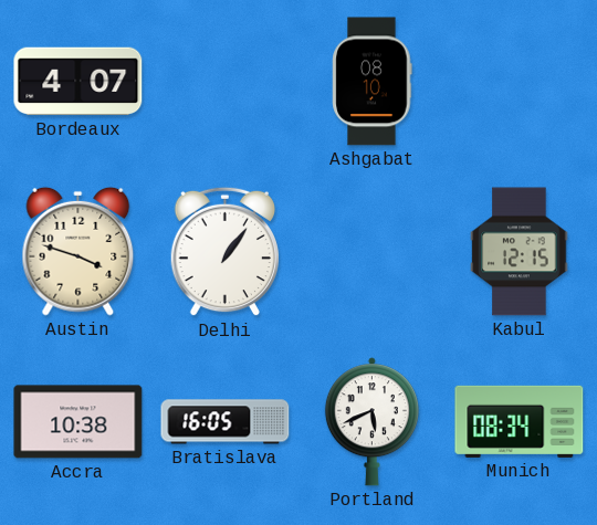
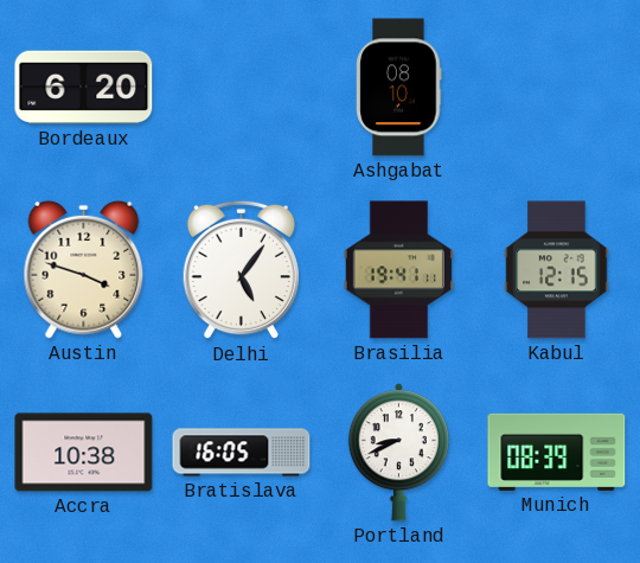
Bordeaux: 4:07 -> 6:20
Delhi: 1:06 -> 5:06
Brasilia: none -> 19:41
Portland: 5:41 -> 8:41
Munich: 08:34 -> 08:39
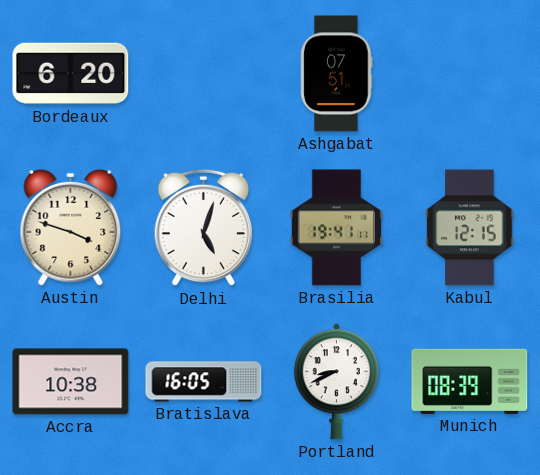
Ashgabat: 08:10 -> 07:51
Delhi: 5:06 -> 5:03
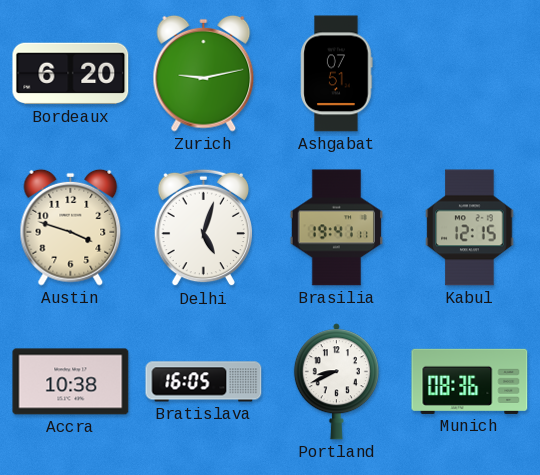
Zurich: none -> 9:13
Munich: 08:39 -> 08:36
